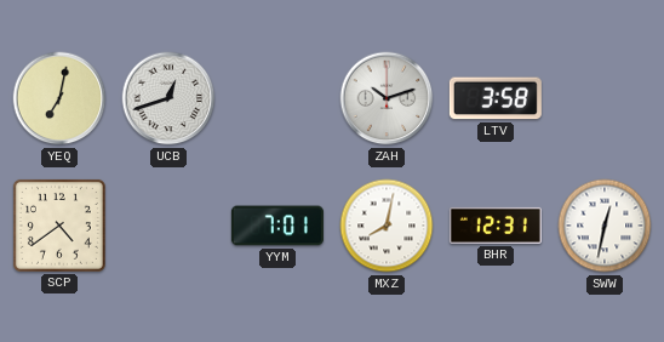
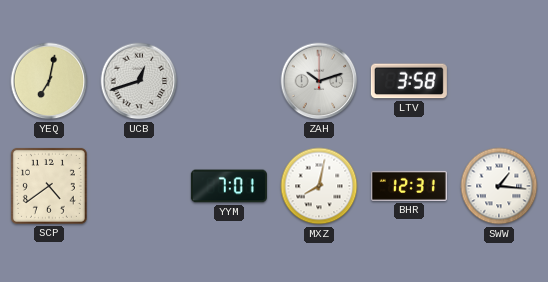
SWW: 12:32 -> 1:16
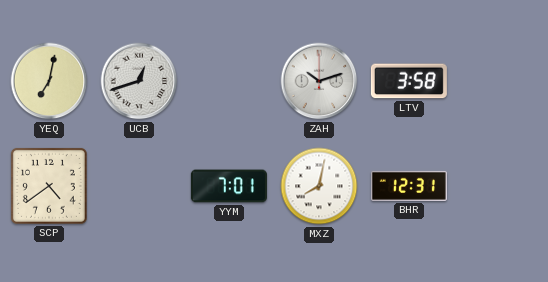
SWW: 1:16 -> none
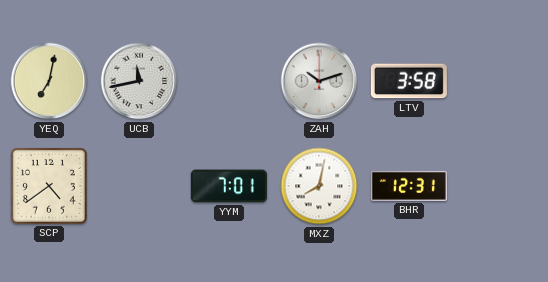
UCB: 12:42 -> 11:43
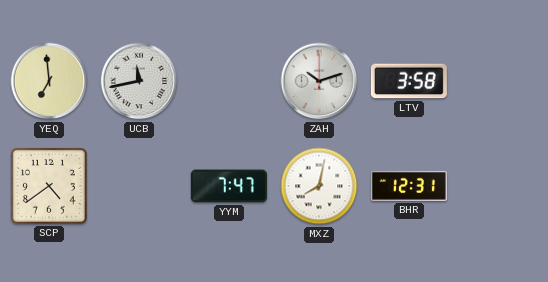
YEQ: 7:02 -> 6:59
YYM: 7:01 -> 7:47
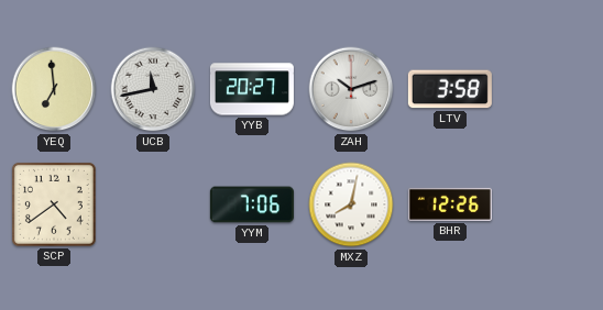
YYB: none -> 20:27
YYM: 7:47 -> 7:06
BHR: 12:31 -> 12:26
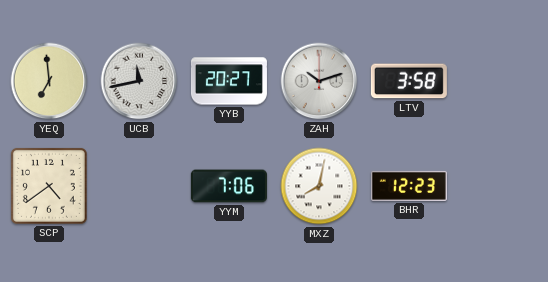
BHR: 12:26 -> 12:23
